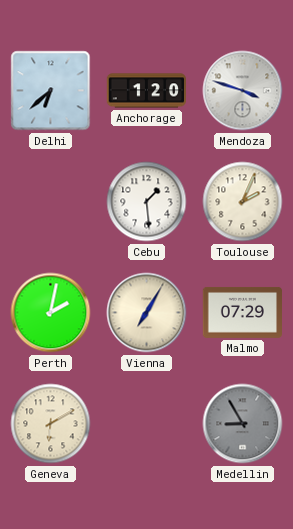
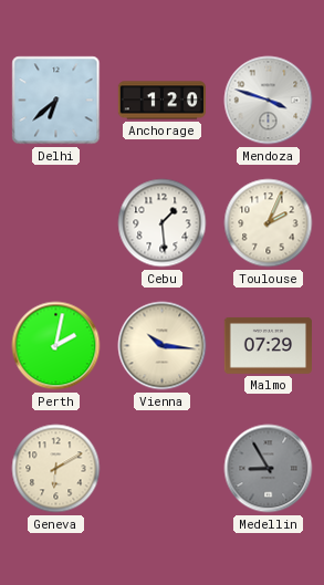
Vienna: 7:05 -> 10:16
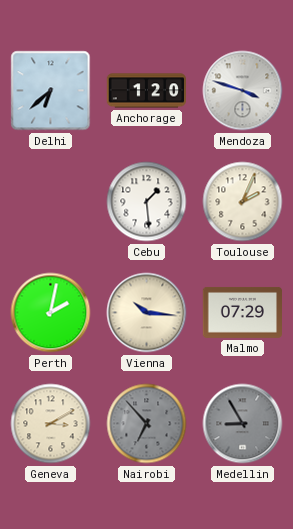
Geneva: 6:10 -> 3:10
Nairobi: none -> 6:53
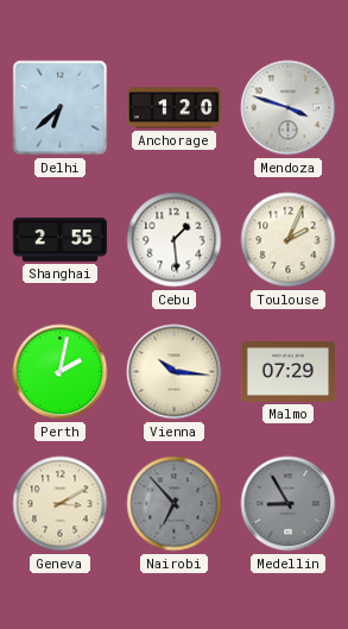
Shanghai: none -> 2:55
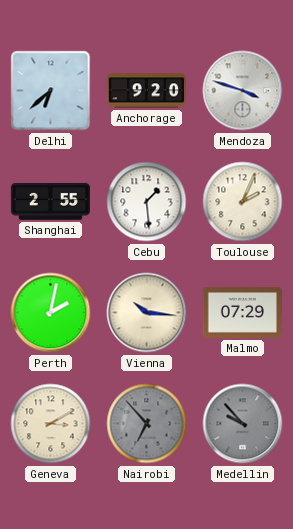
Anchorage: 1:20 -> 9:20
Medellin: 8:55 -> 9:53
